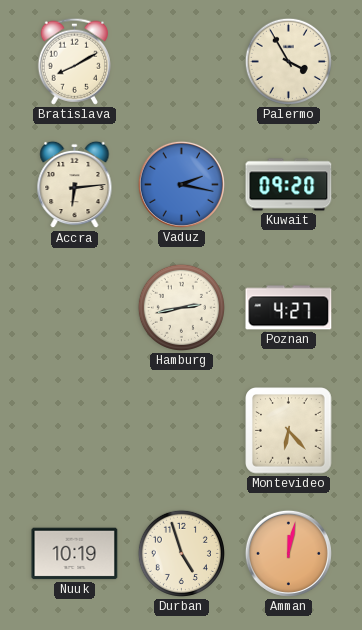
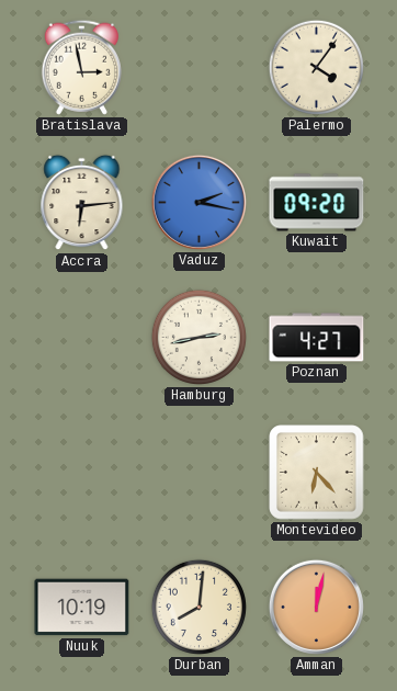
Bratislava: 8:10 -> 2:58
Palermo: 3:55 -> 4:06
Durban: 4:57 -> 8:01
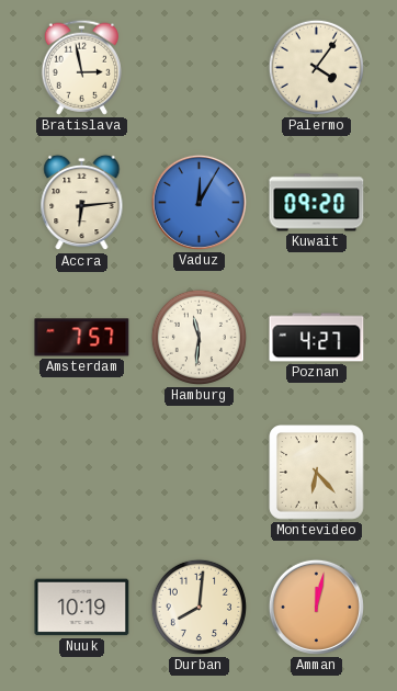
Vaduz: 2:17 -> 12:05
Amsterdam: none -> 7:57
Hamburg: 2:43 -> 11:31
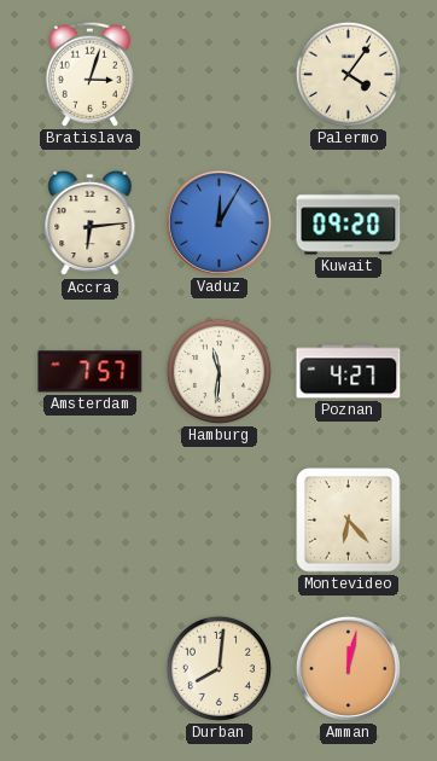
Bratislava: 2:58 -> 3:03
Nuuk: 10:19 -> none
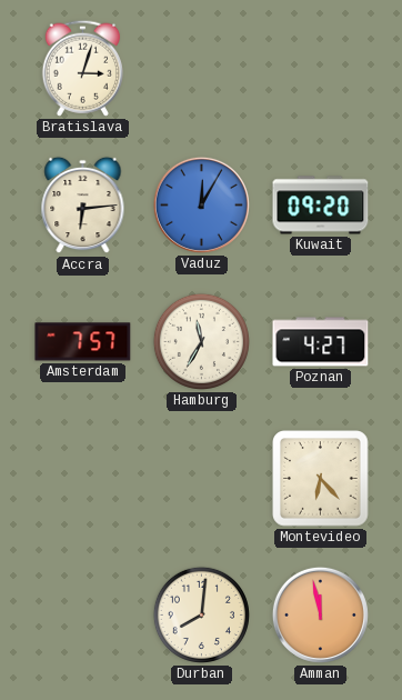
Palermo: 4:06 -> none
Hamburg: 11:31 -> 11:35
Amman: 12:02 -> 11:58
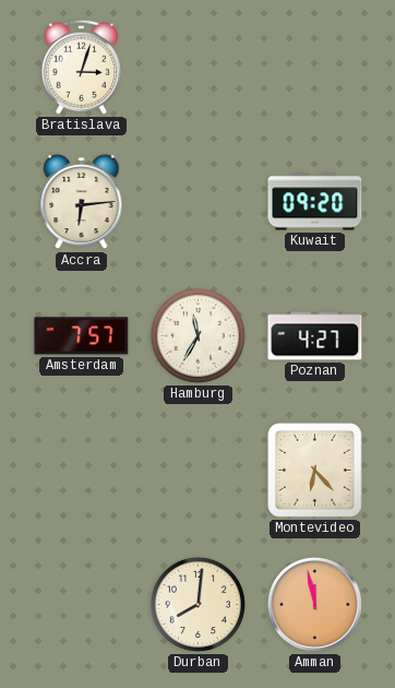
Vaduz: 12:05 -> none
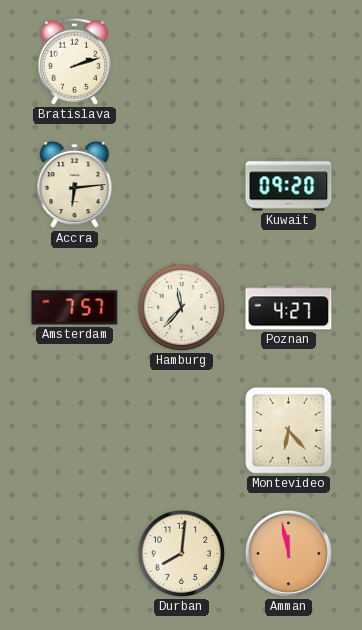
Bratislava: 3:03 -> 2:12
Hamburg: 11:35 -> 11:37
